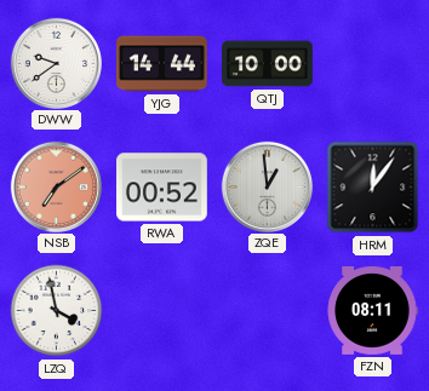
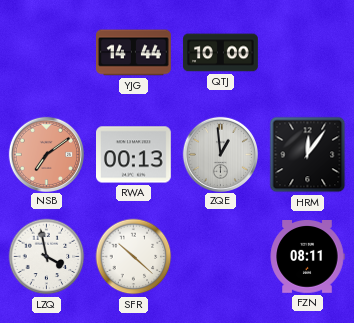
DWW: 9:39 -> none
RWA: 00:52 -> 00:13
SFR: none -> 10:22
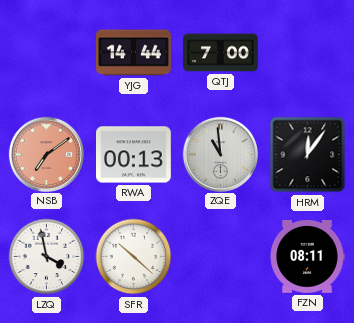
QTJ: 10:00 -> 7:00
ZQE: 12:59 -> 10:59
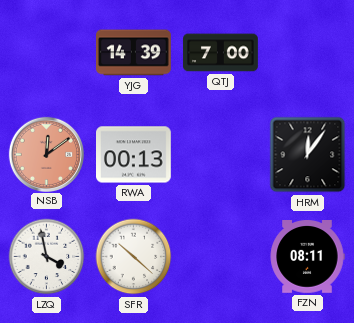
YJG: 14:44 -> 14:39
NSB: 7:09 -> 12:09
ZQE: 10:59 -> none
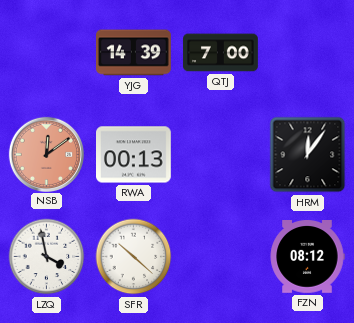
FZN: 08:11 -> 08:12
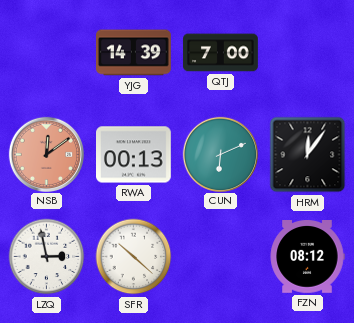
CUN: none -> 6:11
LZQ: 3:58 -> 2:58
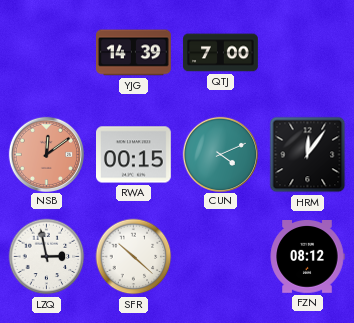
RWA: 00:13 -> 00:15
CUN: 6:11 -> 4:11
